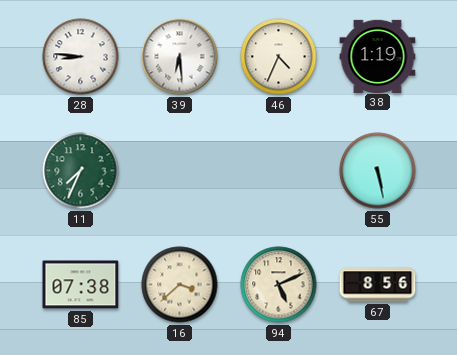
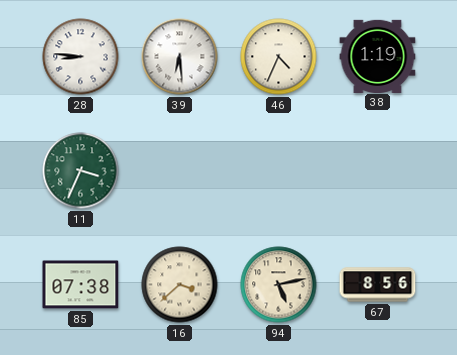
11: 7:34 -> 3:34
55: 5:28 -> none
94: 5:11 -> 5:13
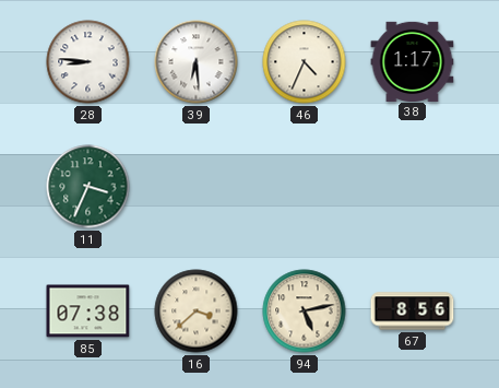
38: 1:19 -> 1:17
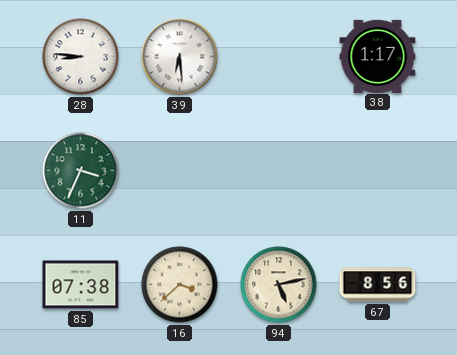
46: 4:34 -> none
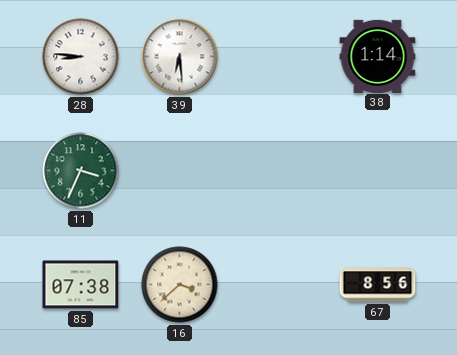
38: 1:17 -> 1:14
94: 5:13 -> none
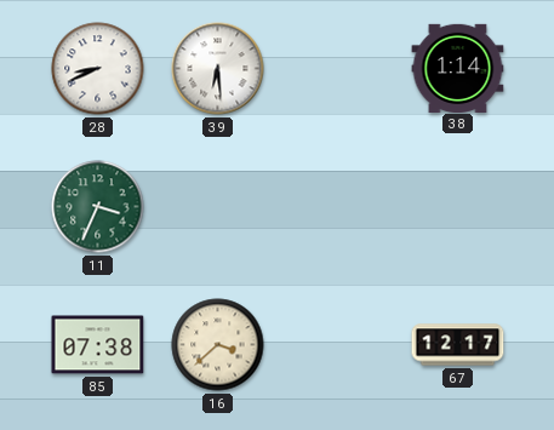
28: 8:46 -> 8:41
67: 8:56 -> 12:17
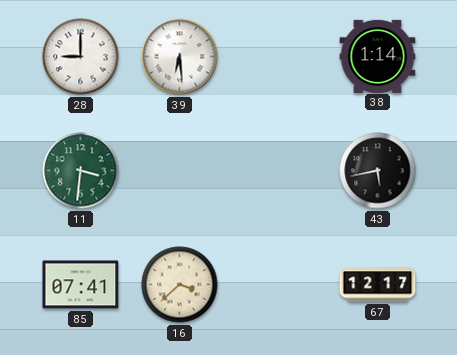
28: 8:41 -> 9:00
11: 3:34 -> 3:31
43: none -> 5:43
85: 07:38 -> 07:41
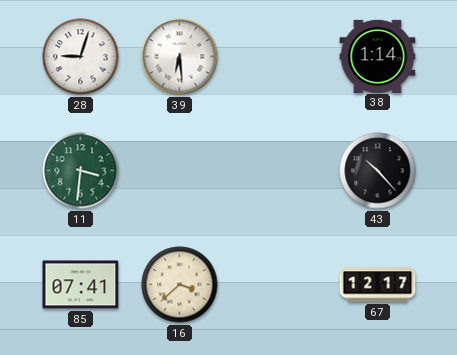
28: 9:00 -> 9:03
43: 5:43 -> 10:23
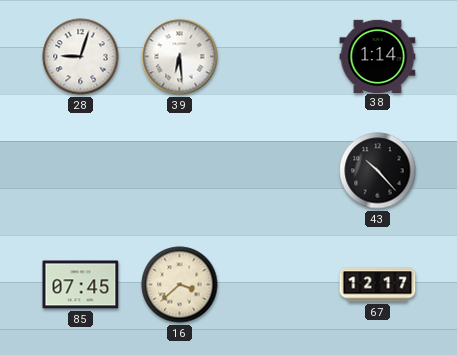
11: 3:31 -> none
85: 07:41 -> 07:45
